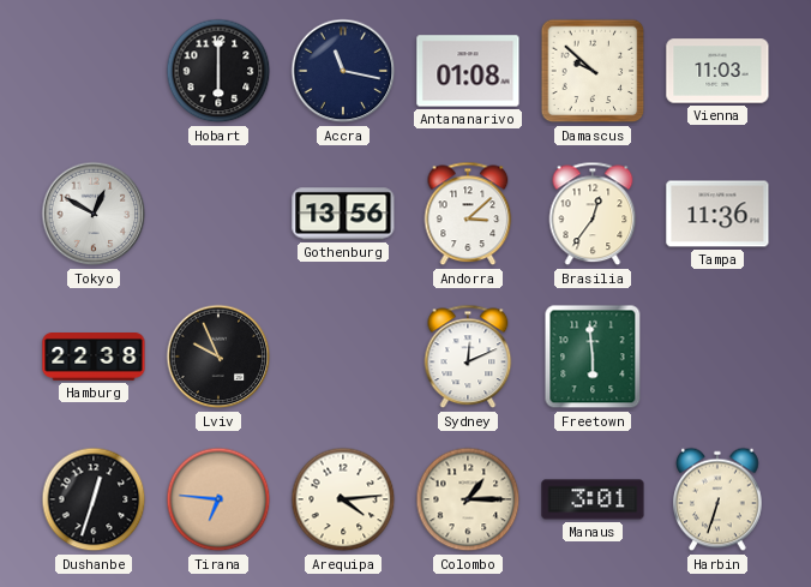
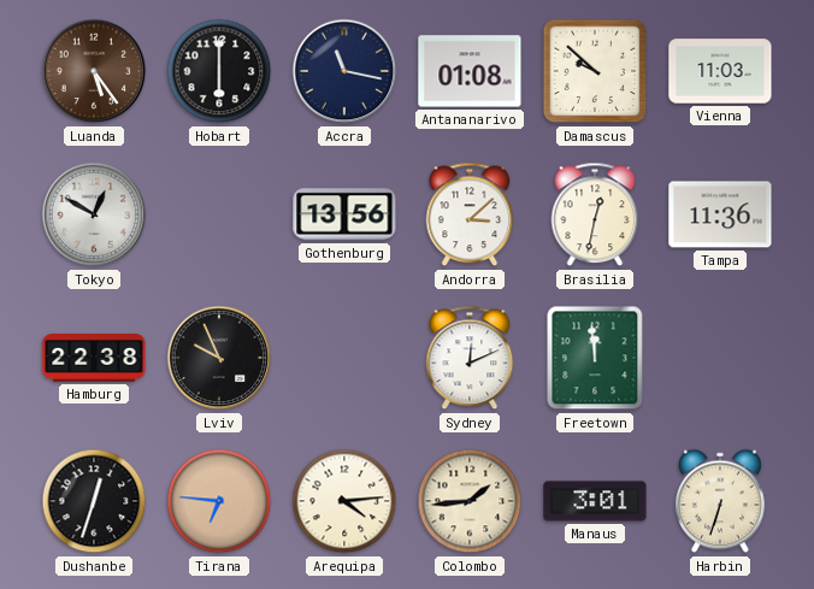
Luanda: none -> 5:24
Brasilia: 12:36 -> 12:32
Freetown: 5:59 -> 11:59
Colombo: 1:15 -> 1:44
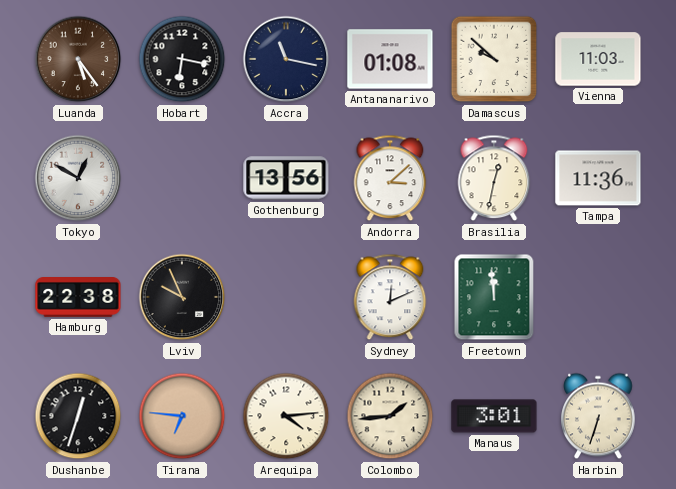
Hobart: 6:00 -> 6:17
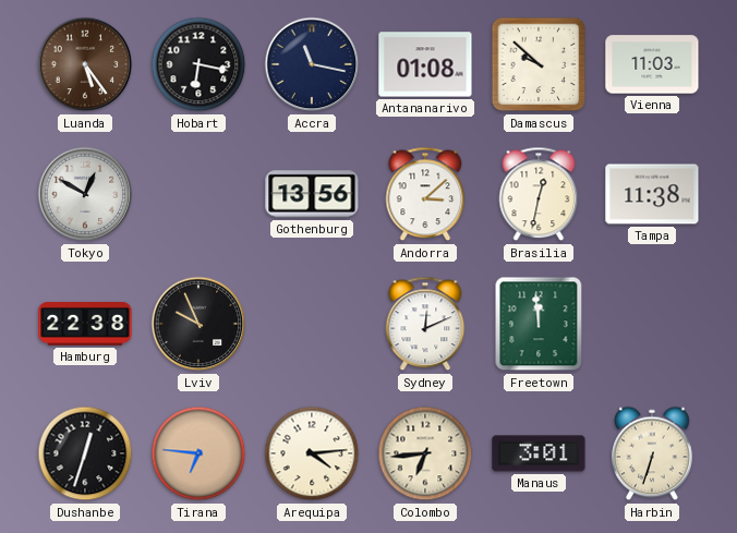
Tampa: 11:36 -> 11:38
Colombo: 1:44 -> 6:44
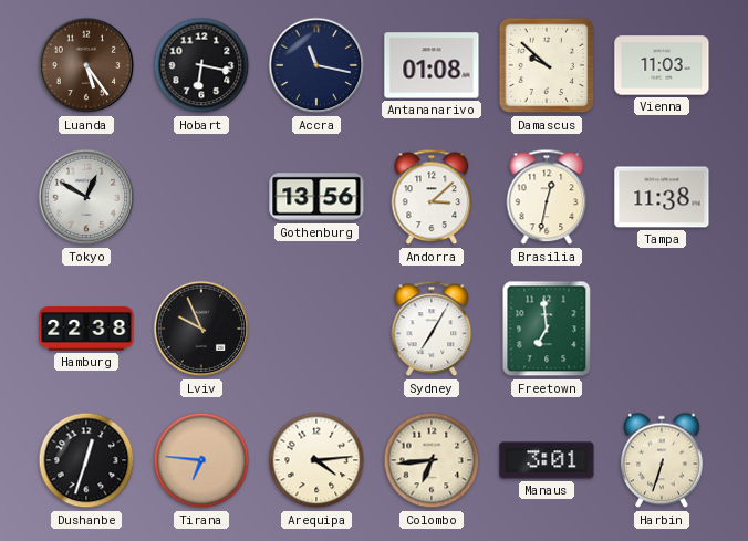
Sydney: 12:11 -> 7:05
Freetown: 11:59 -> 6:59
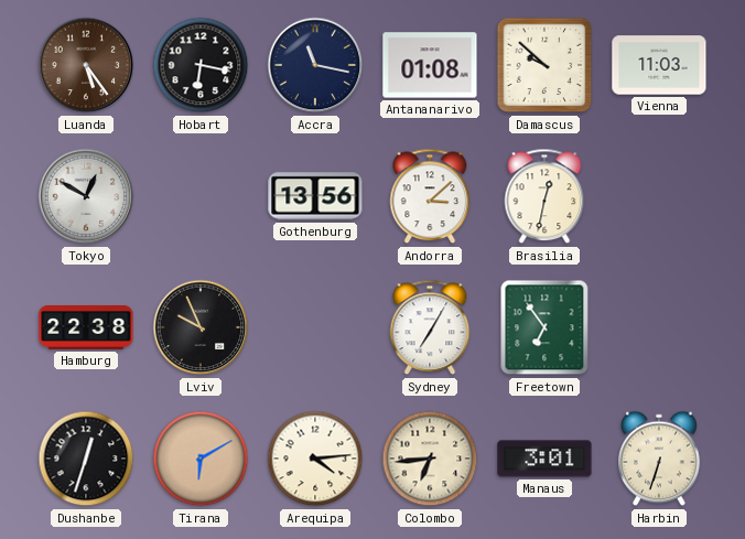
Tampa: 11:38 -> none
Freetown: 6:59 -> 6:54
Tirana: 6:46 -> 6:10
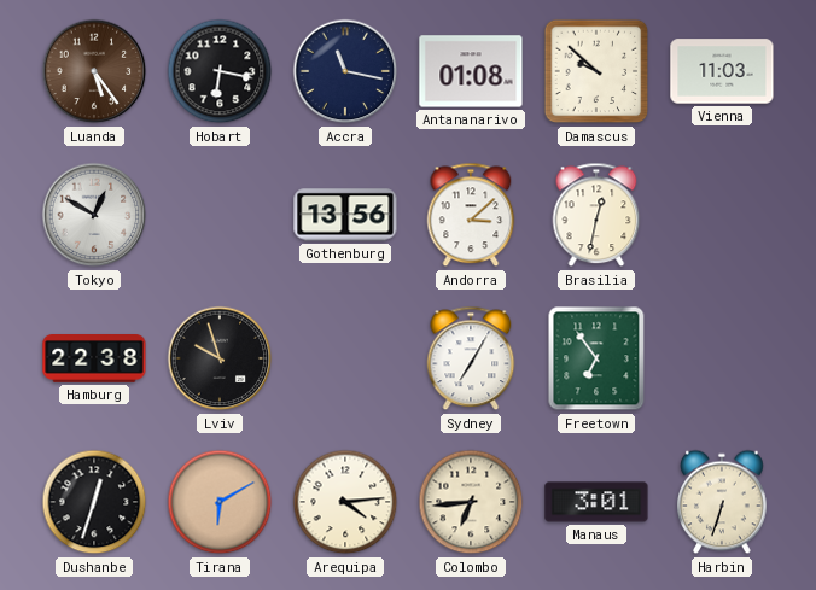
Lviv: 9:56 -> 9:57
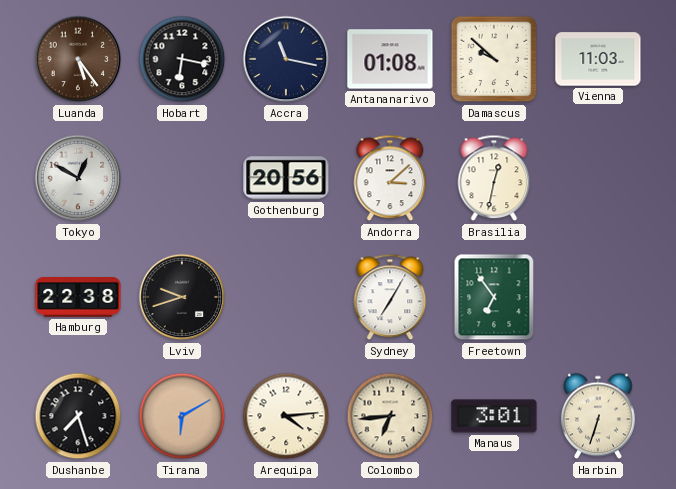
Gothenburg: 13:56 -> 20:56
Lviv: 9:57 -> 9:42
Dushanbe: 12:33 -> 7:27
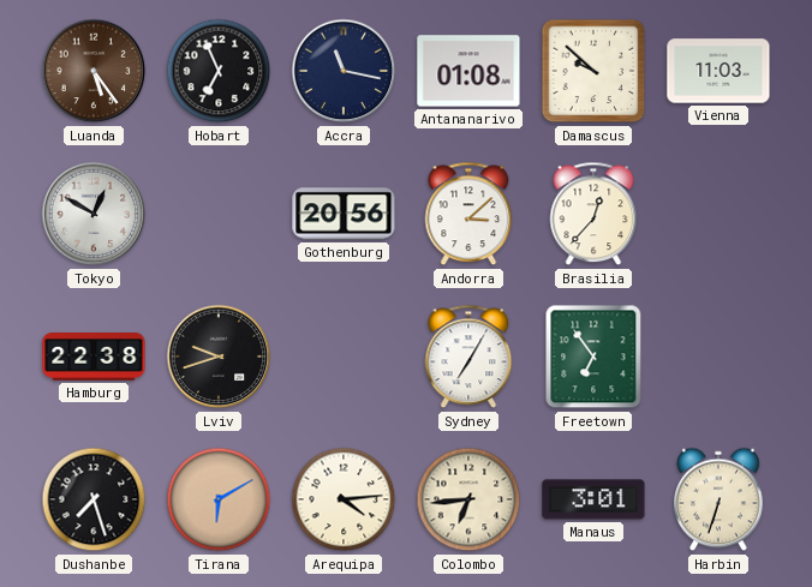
Hobart: 6:17 -> 6:56
Brasilia: 12:32 -> 12:37
